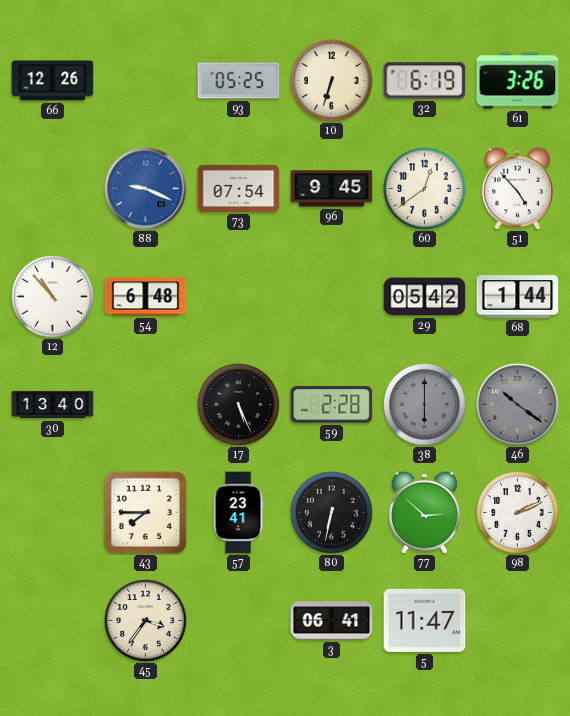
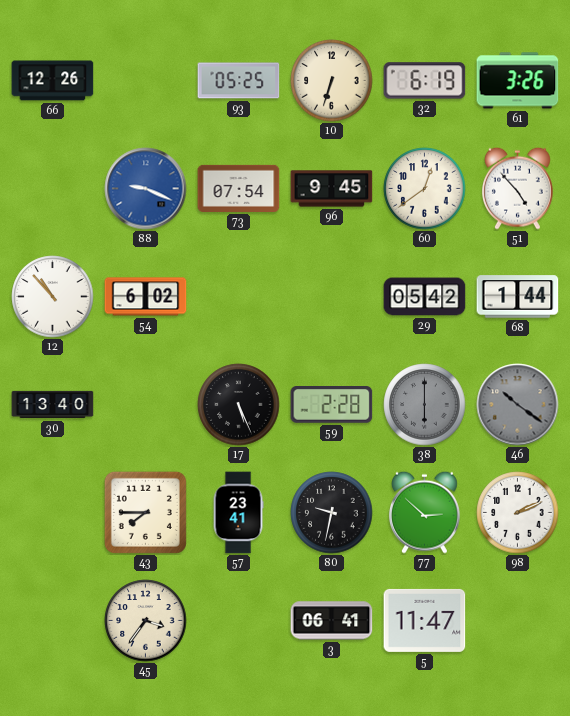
54: 6:48 -> 6:02
80: 6:32 -> 9:32
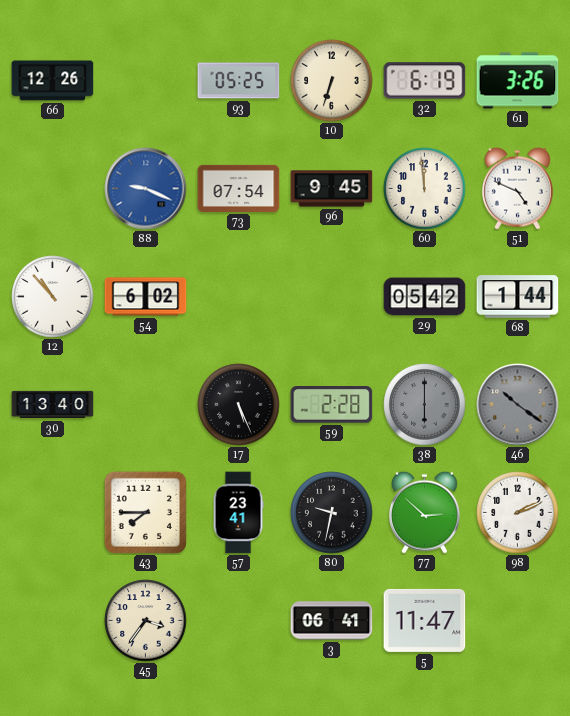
60: 12:39 -> 11:59
51: 4:53 -> 4:49
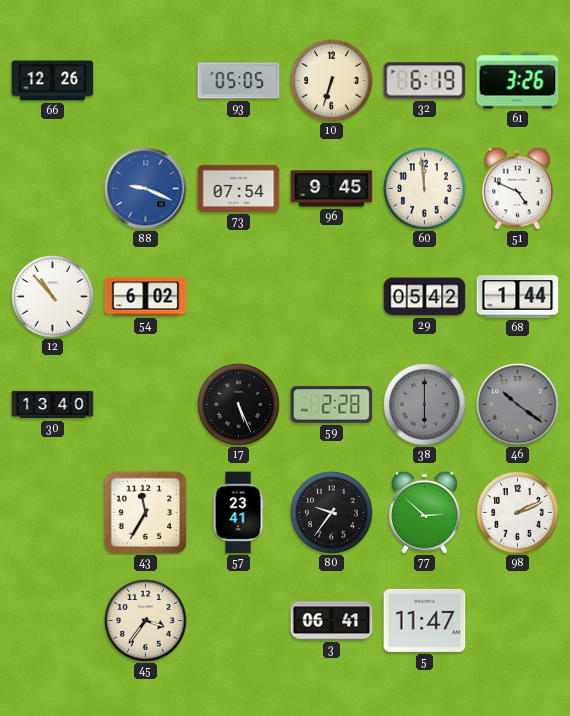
93: 05:25 -> 05:05
43: 7:45 -> 11:35
80: 9:32 -> 9:36
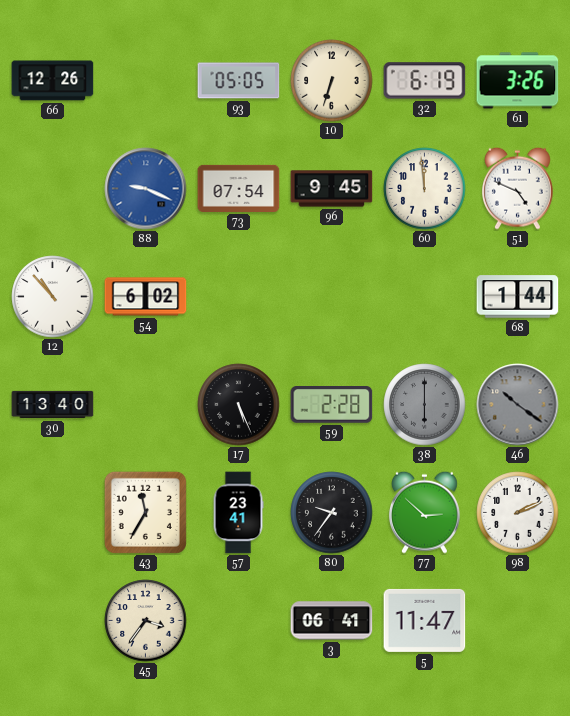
29: 05:42 -> none
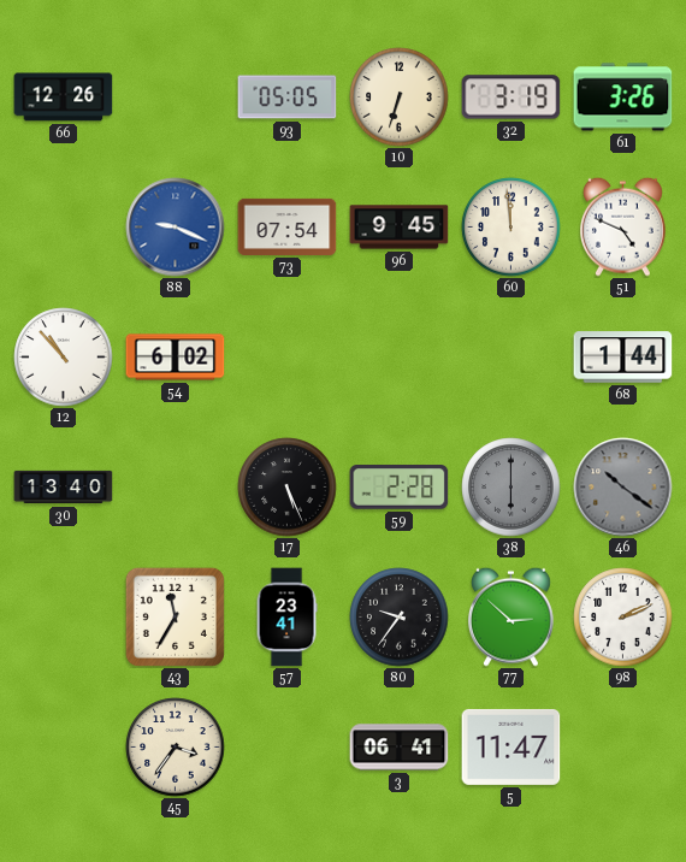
32: 6:19 -> 3:19
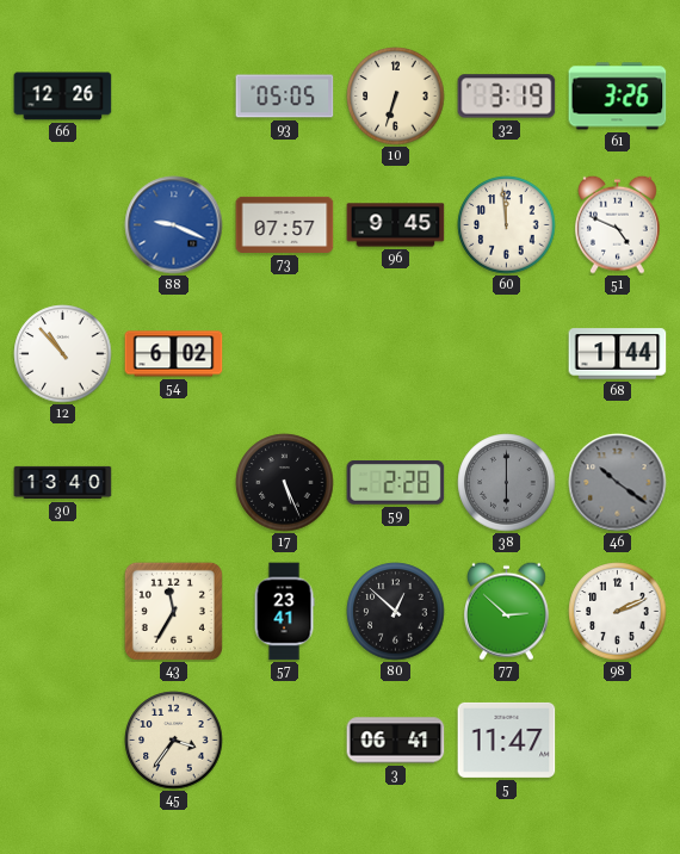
73: 07:54 -> 07:57
80: 9:36 -> 12:52
